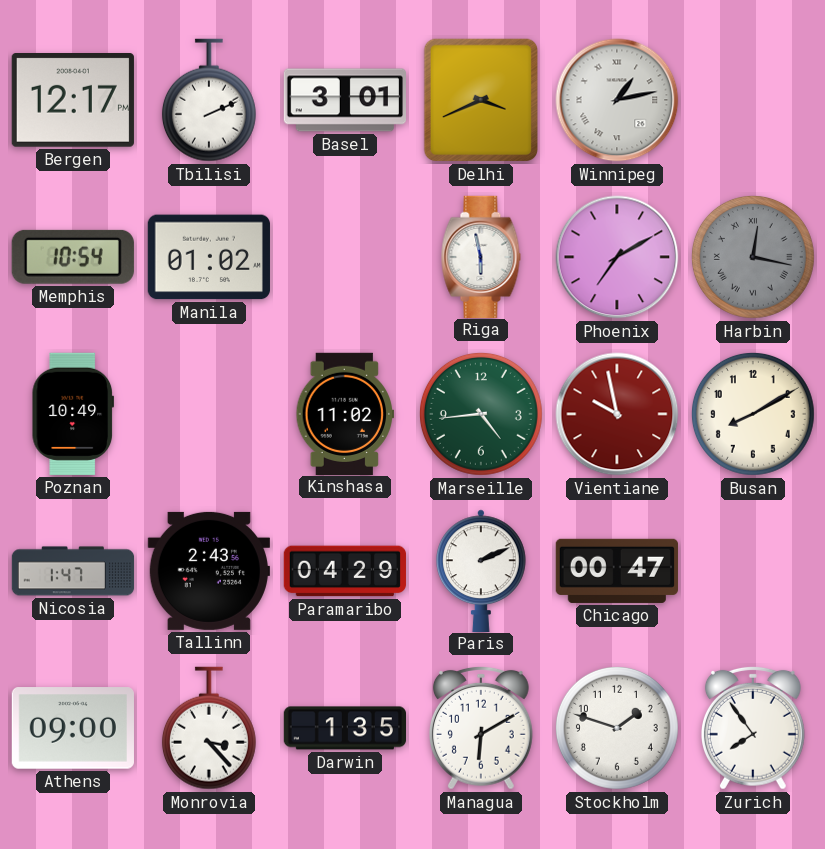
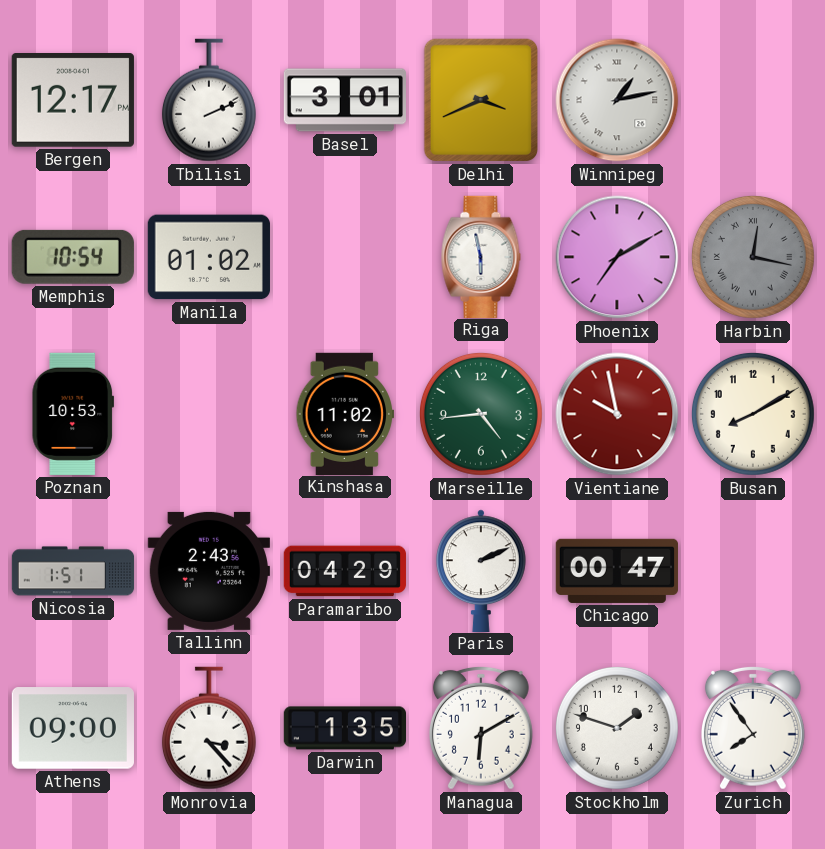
Poznan: 10:49 -> 10:53
Nicosia: 1:47 -> 1:51
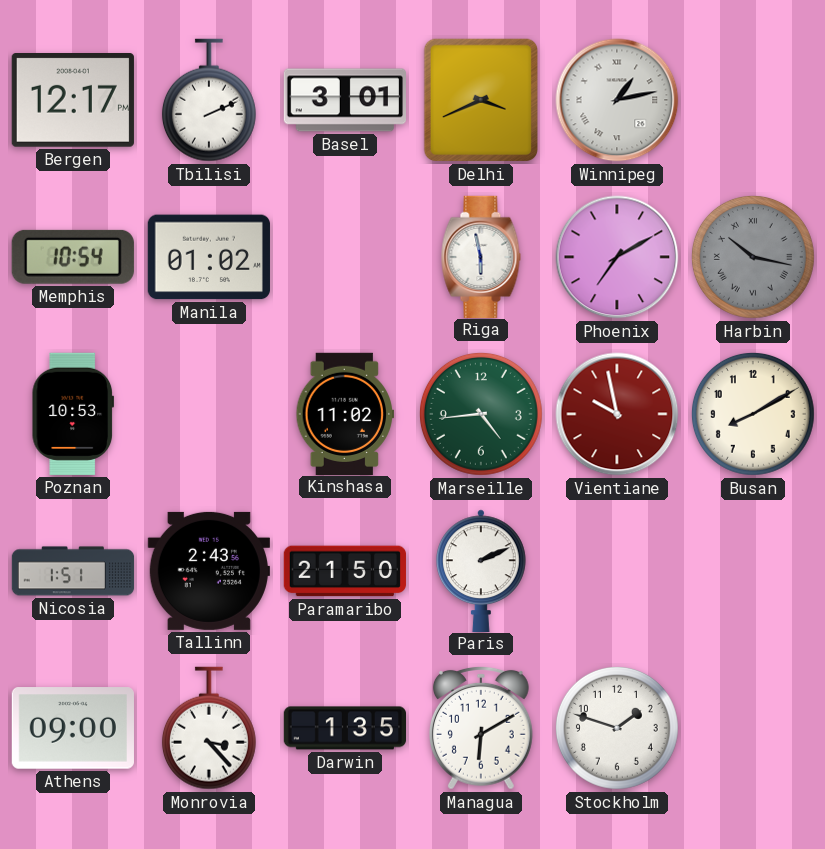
Harbin: 12:17 -> 10:17
Paramaribo: 04:29 -> 21:50
Chicago: 00:47 -> none
Zurich: 7:54 -> none
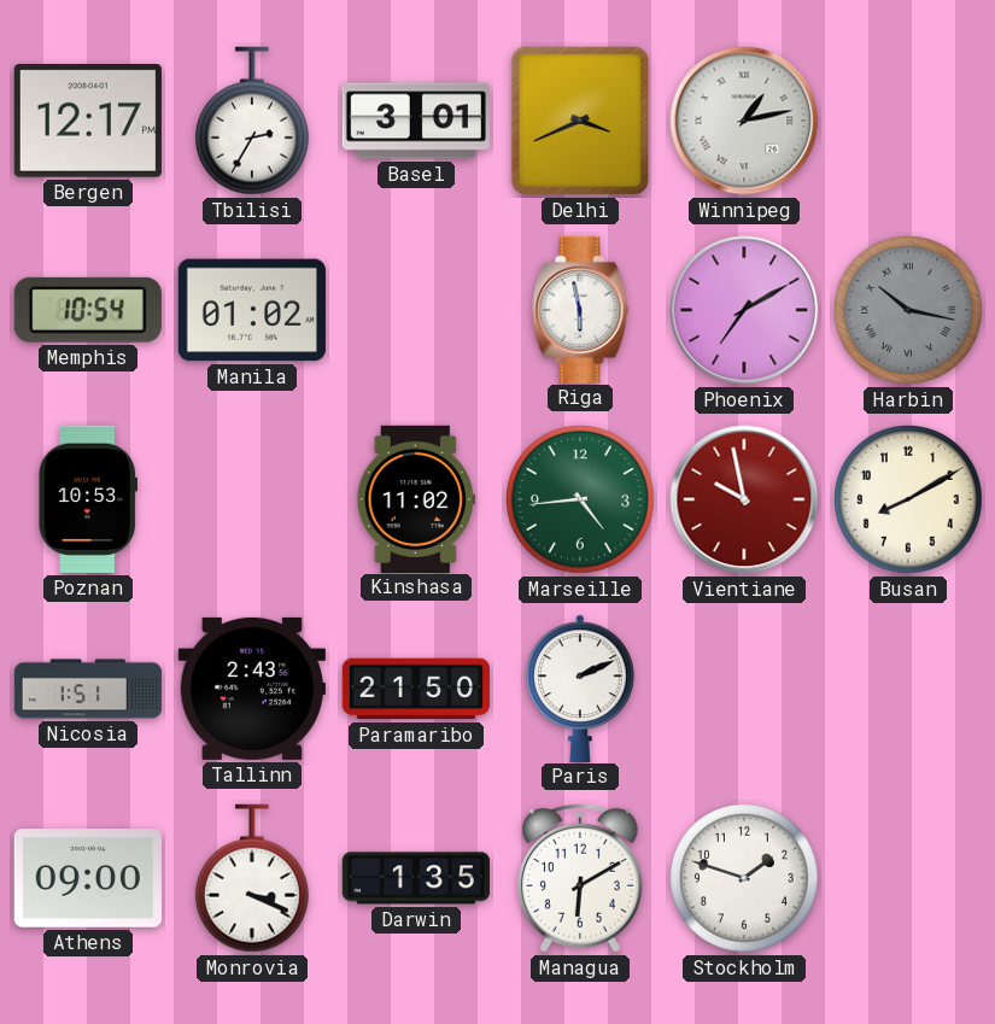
Tbilisi: 2:11 -> 2:35
Monrovia: 3:23 -> 3:19
